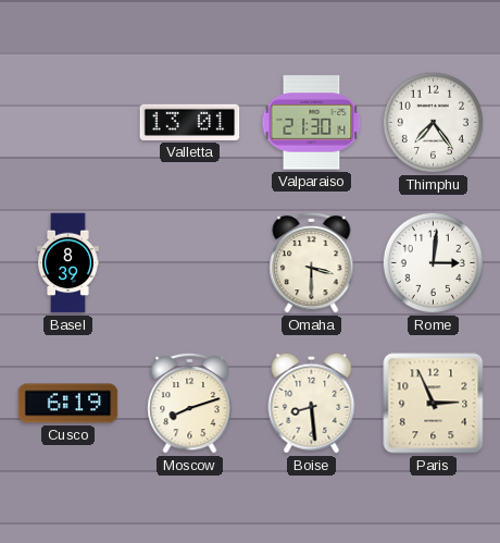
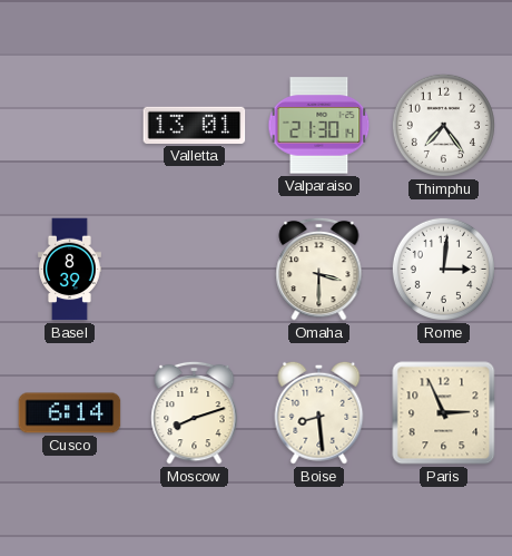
Cusco: 6:19 -> 6:14
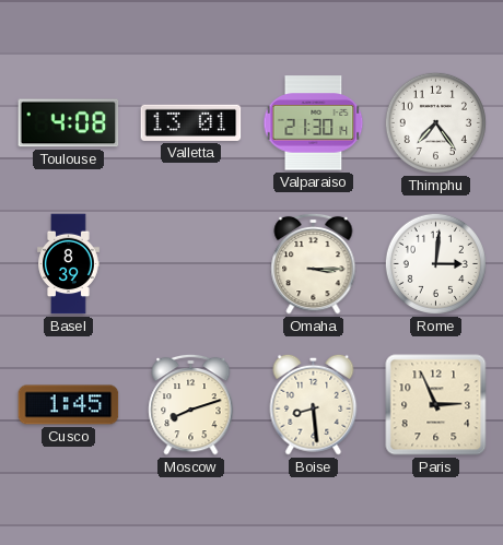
Toulouse: none -> 4:08
Omaha: 3:30 -> 3:15
Cusco: 6:14 -> 1:45
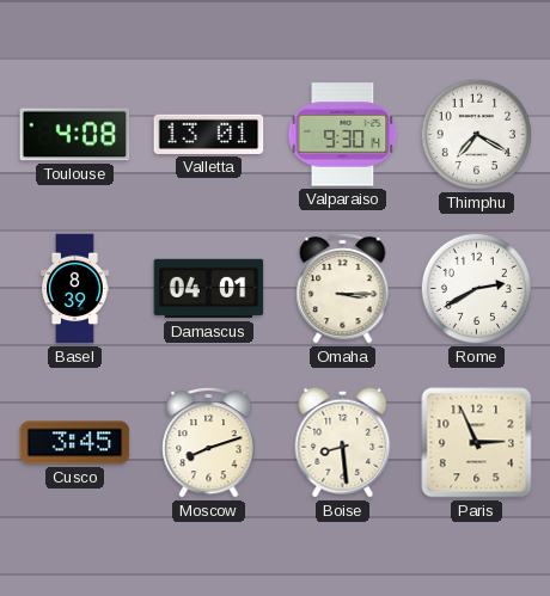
Valparaiso: 21:30 -> 9:30
Thimphu: 7:24 -> 7:20
Damascus: none -> 04:01
Rome: 3:01 -> 2:40
Cusco: 1:45 -> 3:45
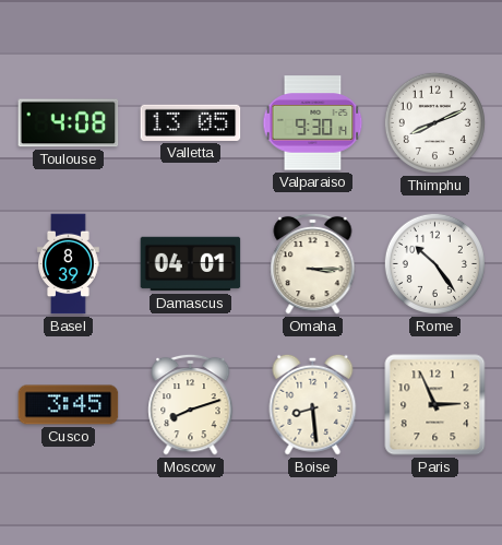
Valletta: 13:01 -> 13:05
Thimphu: 7:20 -> 8:11
Rome: 2:40 -> 10:24
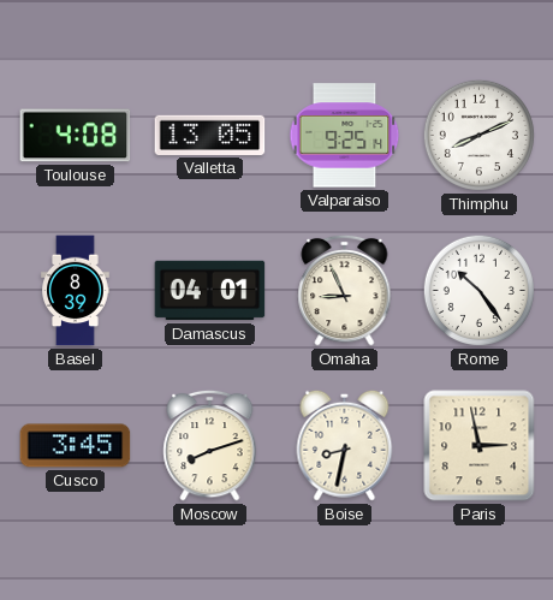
Valparaiso: 9:30 -> 9:25
Omaha: 3:15 -> 8:56
Boise: 8:29 -> 8:32
Paris: 2:56 -> 2:58
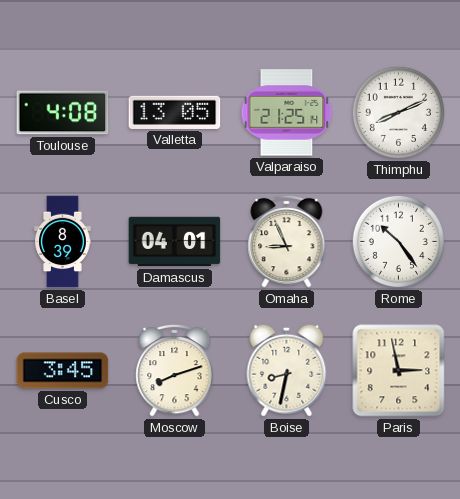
Valparaiso: 9:25 -> 21:25
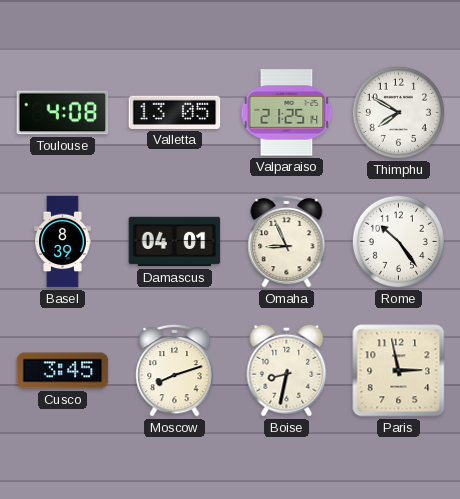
Thimphu: 8:11 -> 7:50
